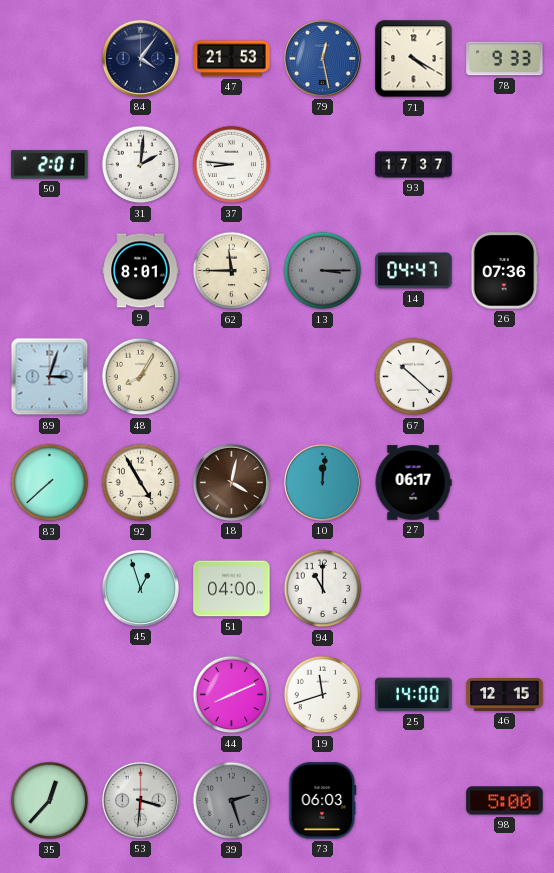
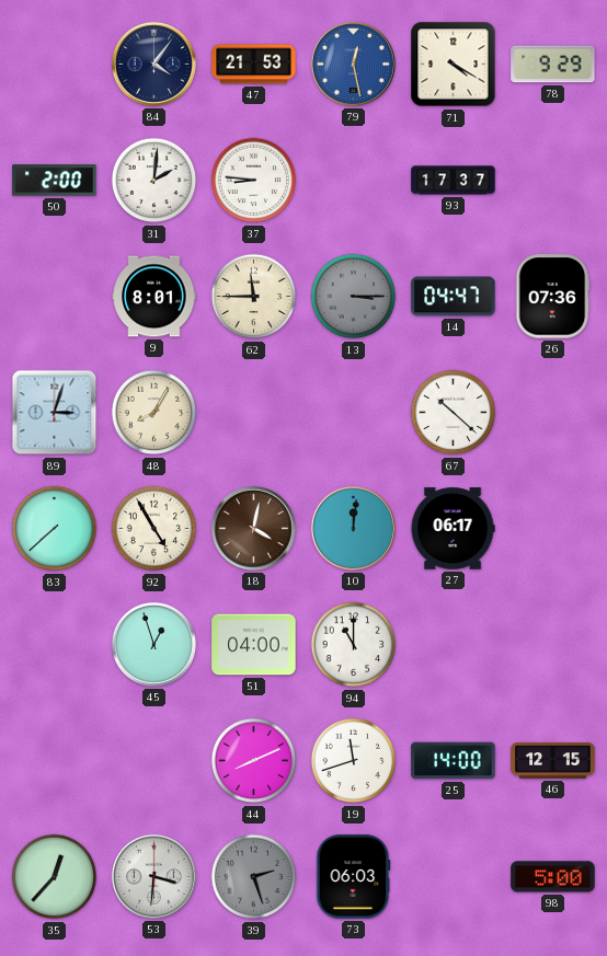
78: 9:33 -> 9:29
50: 2:01 -> 2:00
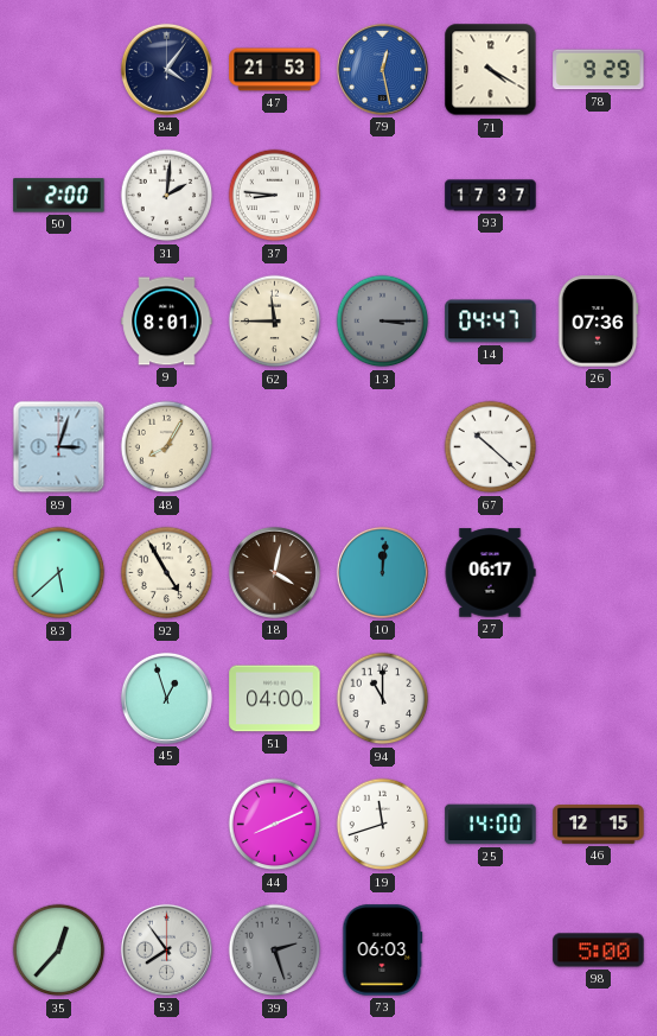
83: 7:38 -> 5:38
53: 3:31 -> 7:54
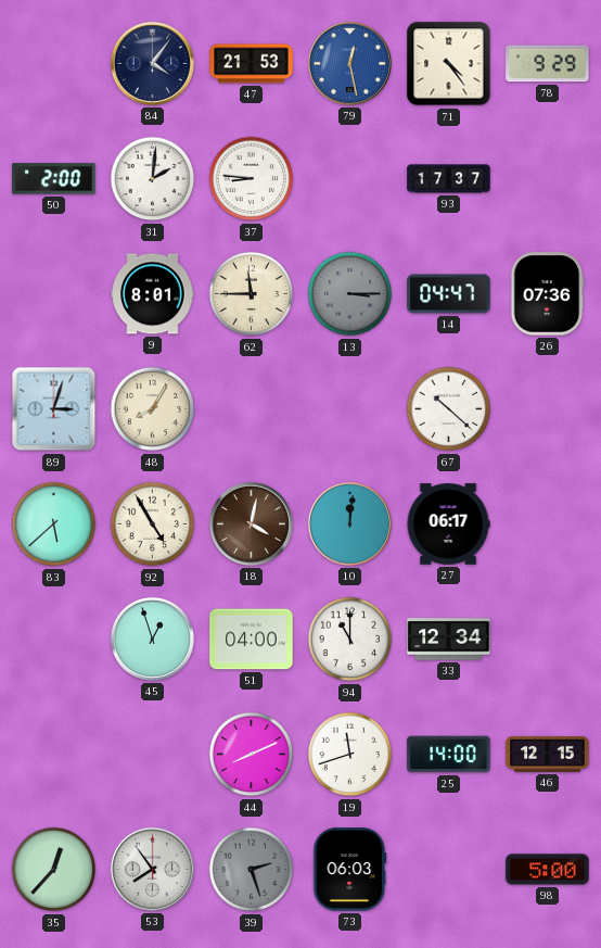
71: 4:20 -> 4:24
33: none -> 12:34
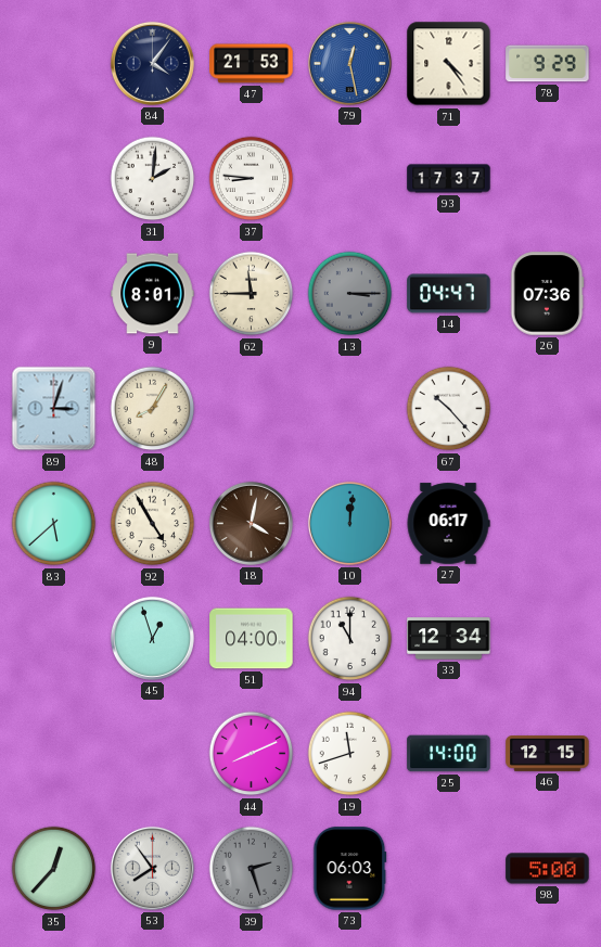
50: 2:00 -> none
67: 10:22 -> 10:23
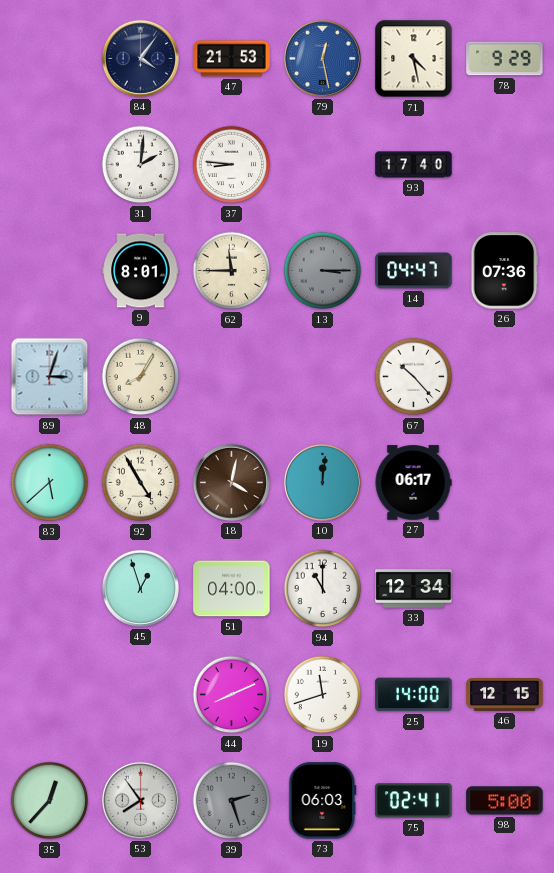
71: 4:24 -> 4:28
93: 17:37 -> 17:40
75: none -> 02:41
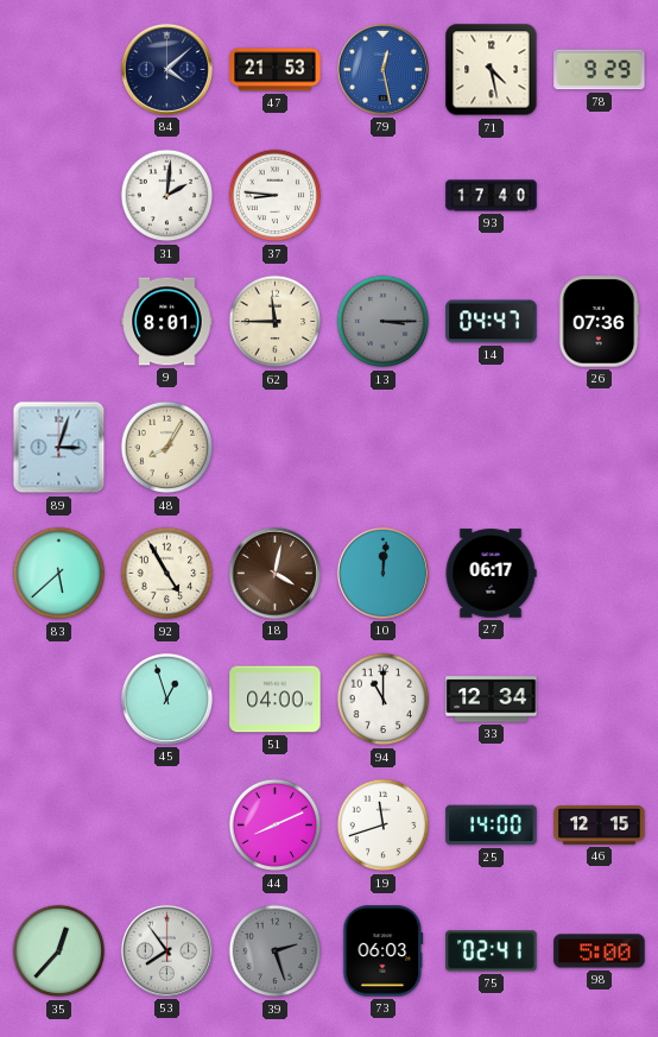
84: 4:06 -> 4:08
67: 10:23 -> none
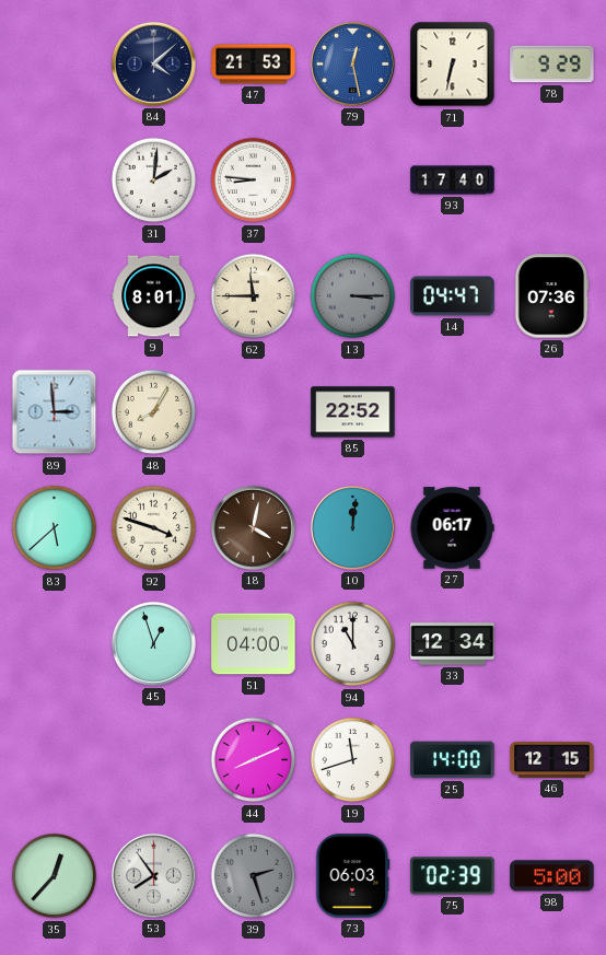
71: 4:28 -> 6:32
89: 3:03 -> 2:59
85: none -> 22:52
92: 4:55 -> 3:48
75: 02:41 -> 02:39
